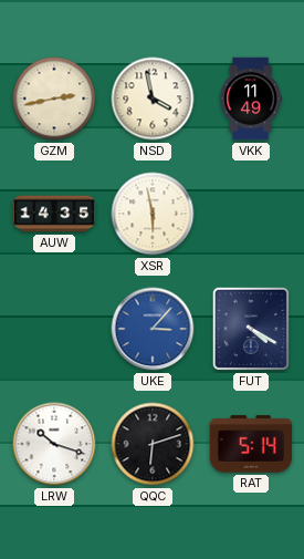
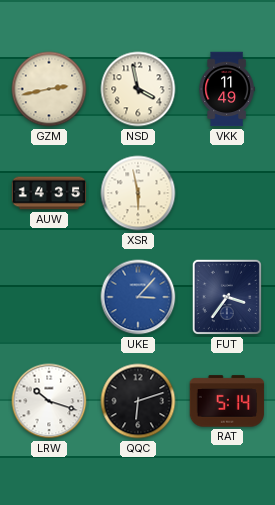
FUT: 4:20 -> 3:36
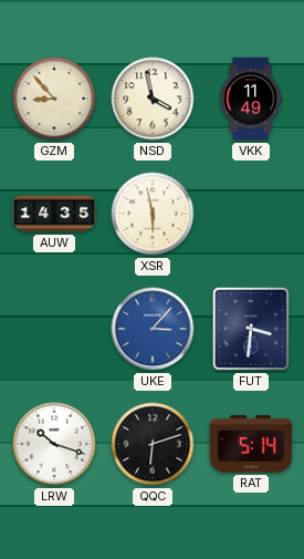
GZM: 2:43 -> 8:53
FUT: 3:36 -> 3:31
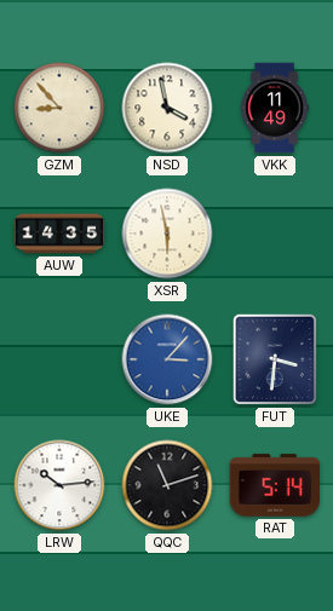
LRW: 10:18 -> 10:14
QQC: 6:12 -> 11:12
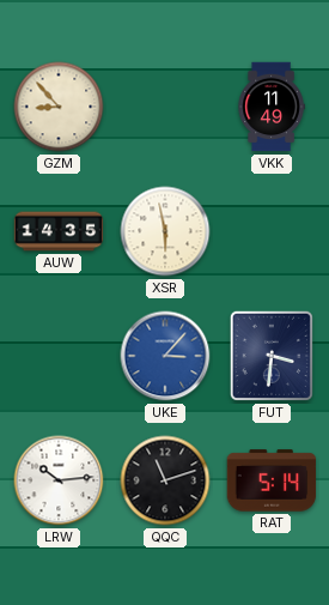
NSD: 3:58 -> none
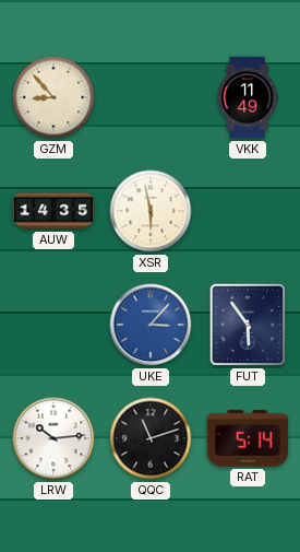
FUT: 3:31 -> 5:54
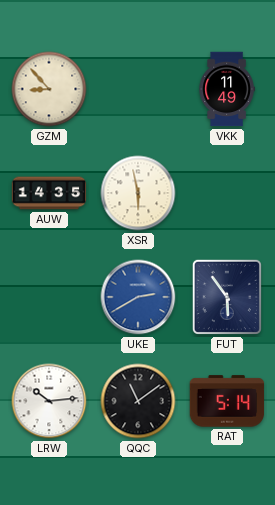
UKE: 3:07 -> 2:40
QQC: 11:12 -> 11:09
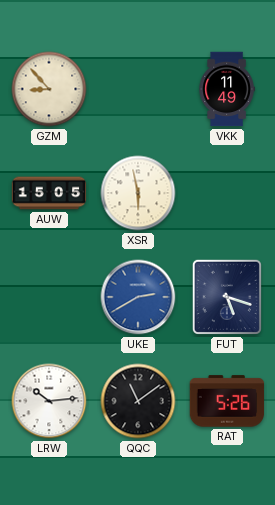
AUW: 14:35 -> 15:05
FUT: 5:54 -> 5:18
RAT: 5:14 -> 5:26
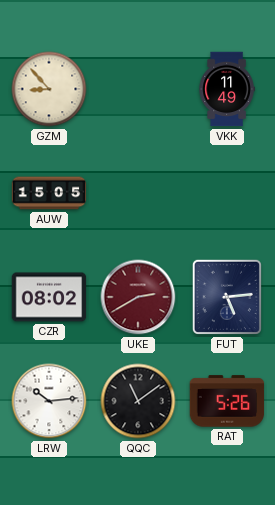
XSR: 5:58 -> none
CZR: none -> 08:02
UKE dial: blue -> burgundy
FUT: 5:18 -> 5:14
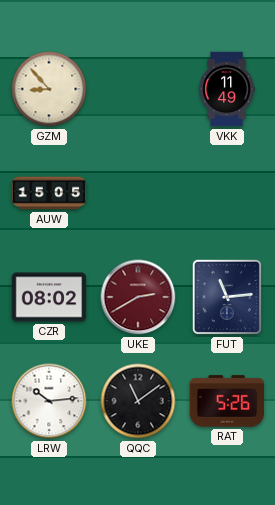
FUT: 5:14 -> 11:14
